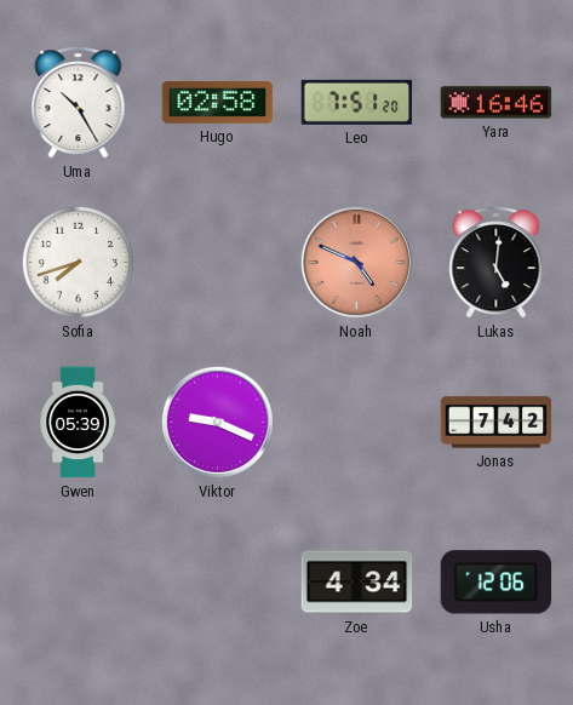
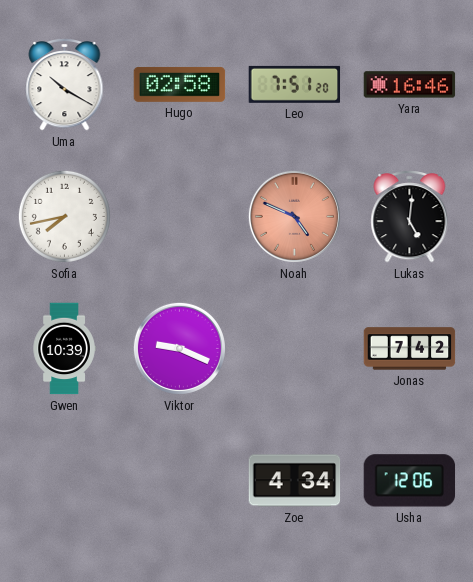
Uma: 10:25 -> 10:20
Sofia: 7:42 -> 7:43
Gwen: 05:39 -> 10:39
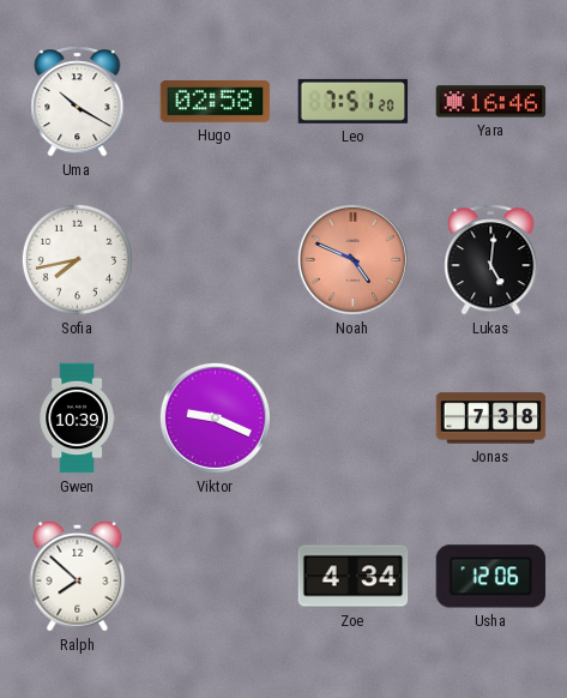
Jonas: 7:42 -> 7:38
Ralph: none -> 7:52
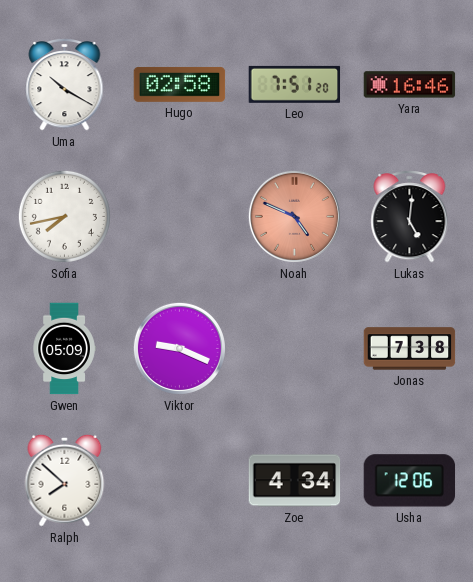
Gwen: 10:39 -> 05:09
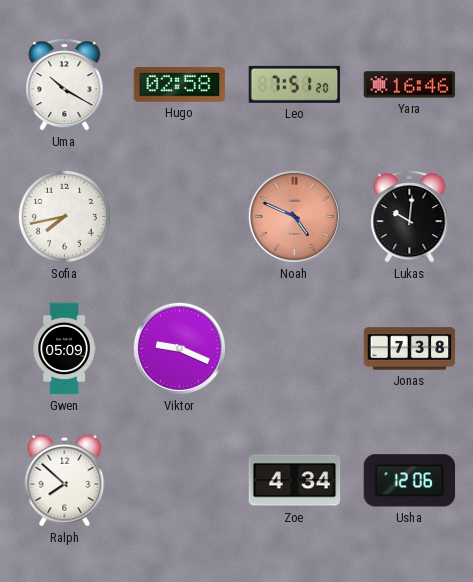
Lukas: 5:01 -> 10:01
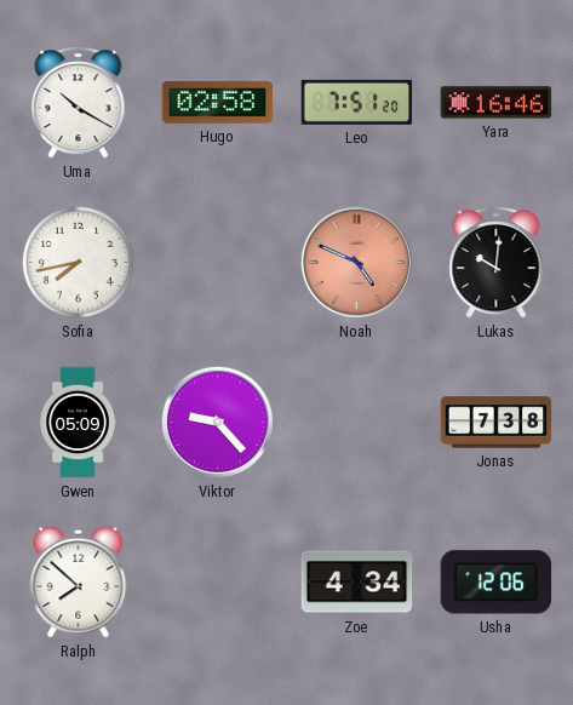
Viktor: 9:19 -> 9:23
